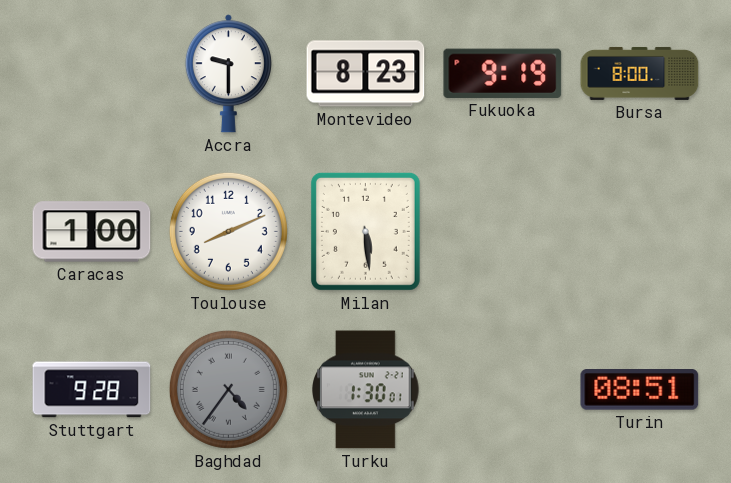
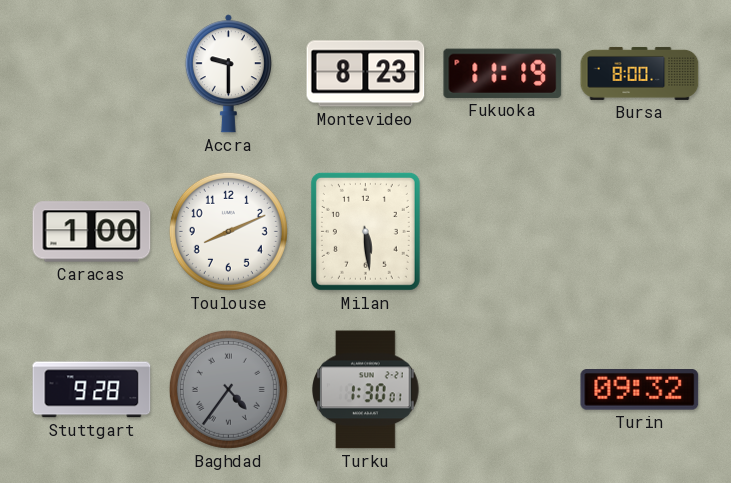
Fukuoka: 9:19 -> 11:19
Turin: 08:51 -> 09:32
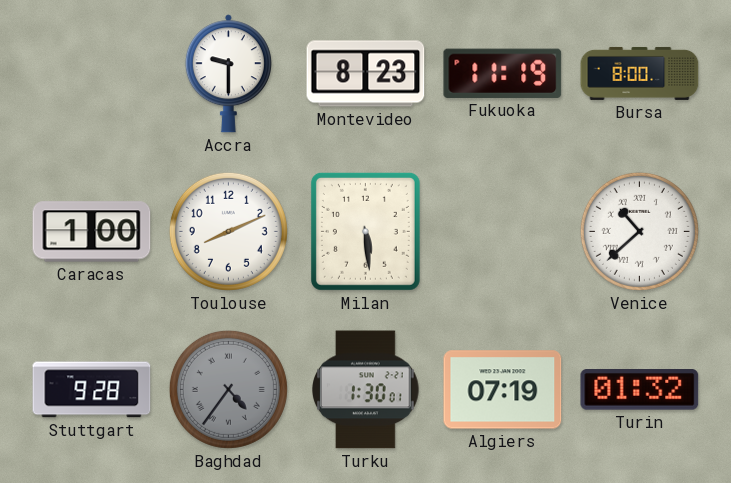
Venice: none -> 10:38
Algiers: none -> 07:19
Turin: 09:32 -> 01:32
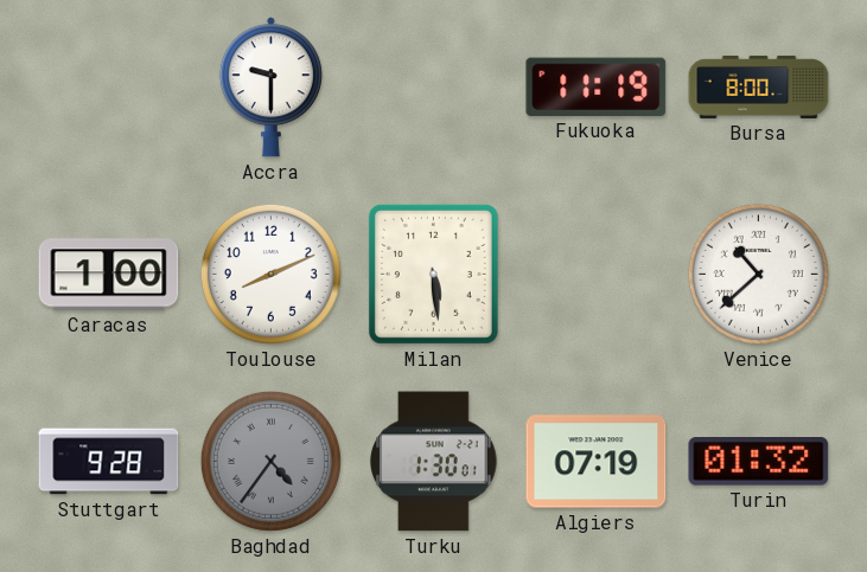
Montevideo: 8:23 -> none
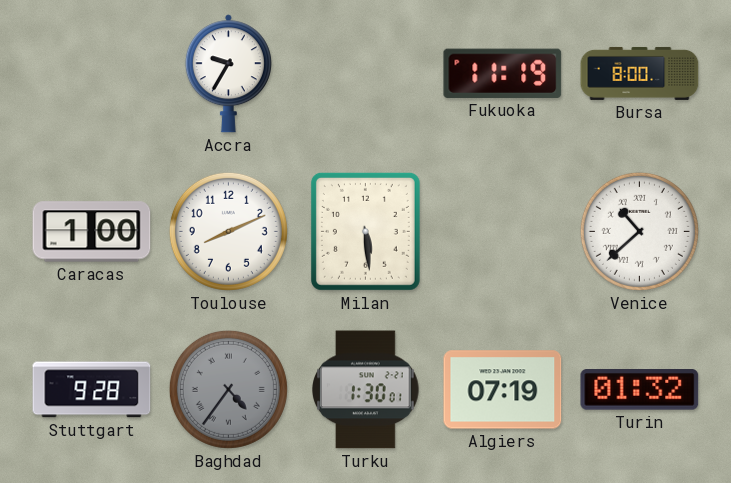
Accra: 9:30 -> 9:35
